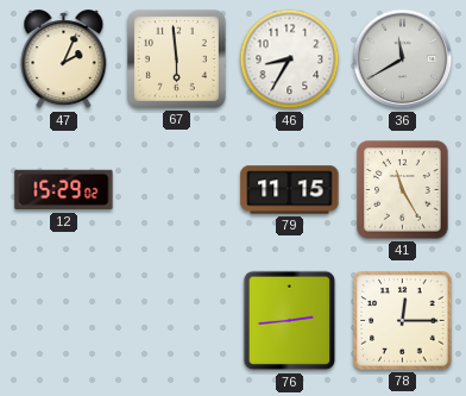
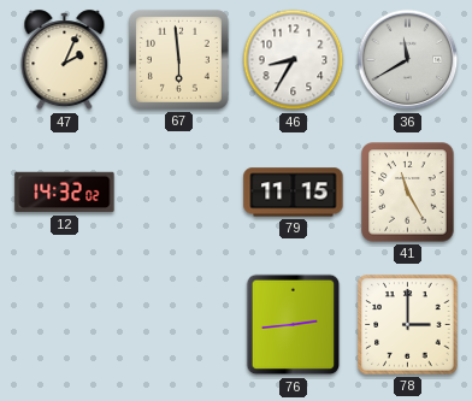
12: 15:29 -> 14:32
78: 12:15 -> 3:00
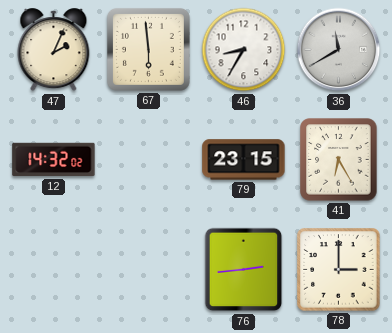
79: 11:15 -> 23:15
41: 11:25 -> 6:25
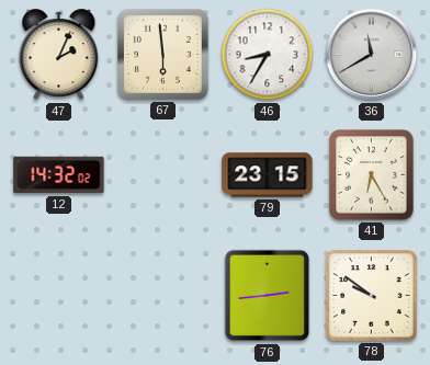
78: 3:00 -> 9:51
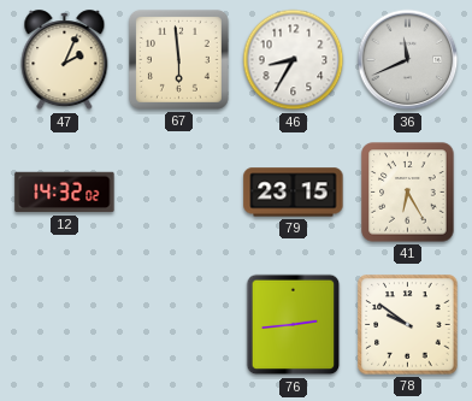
36: 11:40 -> 11:41
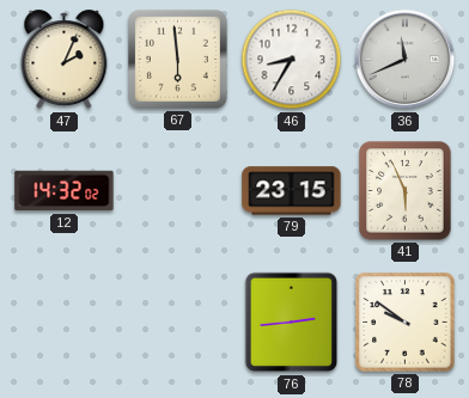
41: 6:25 -> 5:56
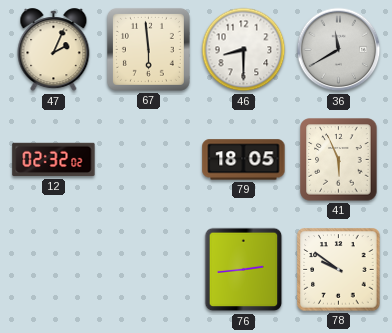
46: 8:35 -> 8:30
36: 11:41 -> 11:40
12: 14:32 -> 02:32
79: 23:15 -> 18:05
